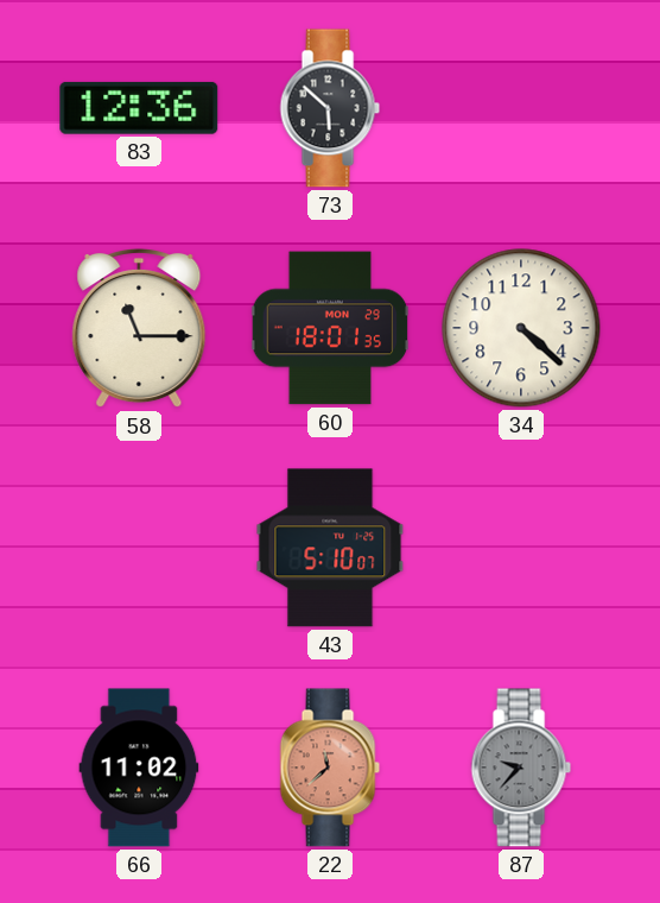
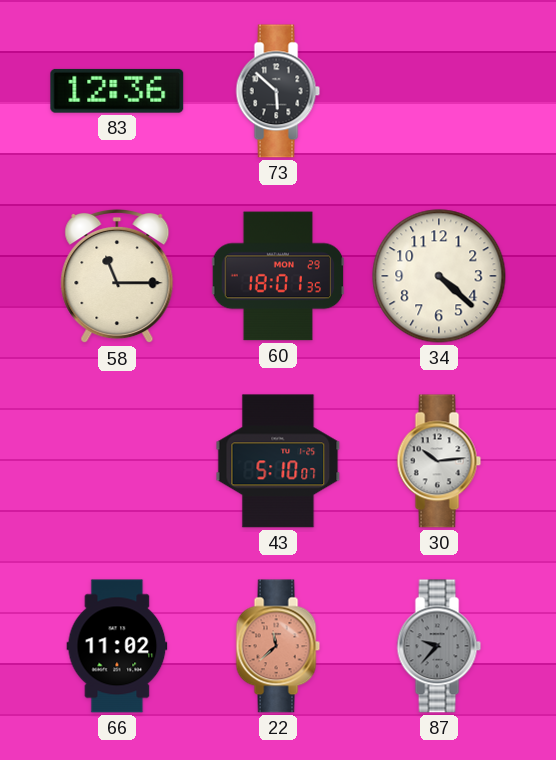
30: none -> 10:14
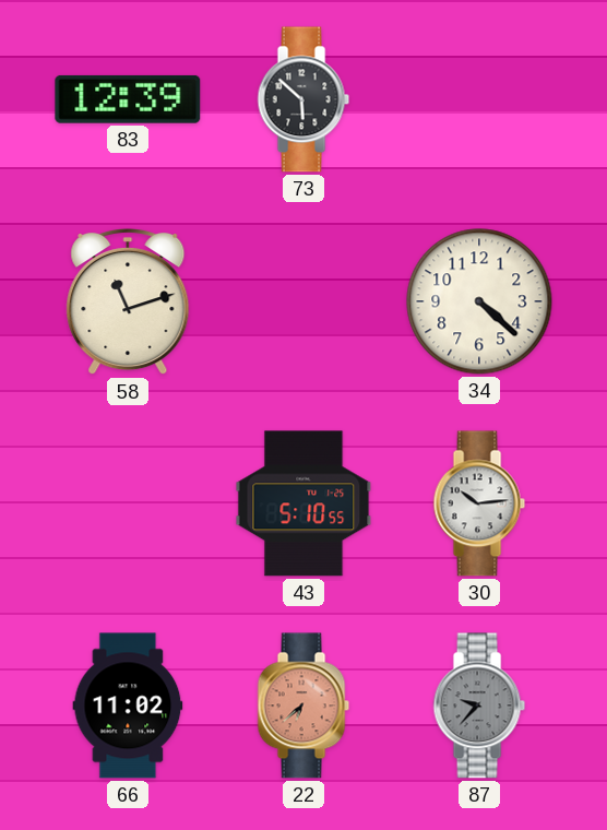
83: 12:36 -> 12:39
58: 11:15 -> 11:12
60: 18:01 -> none
43: 5:10:07 -> 5:10:55
22: 11:38 -> 6:38
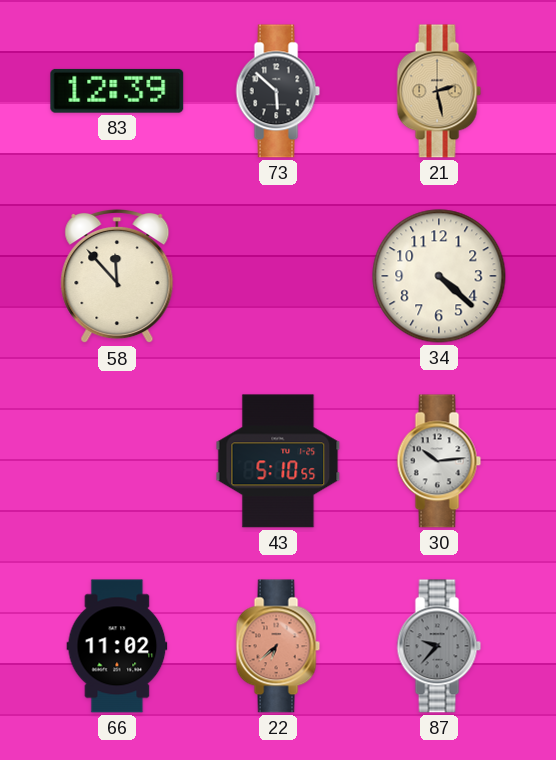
21: none -> 2:28
58: 11:12 -> 11:53
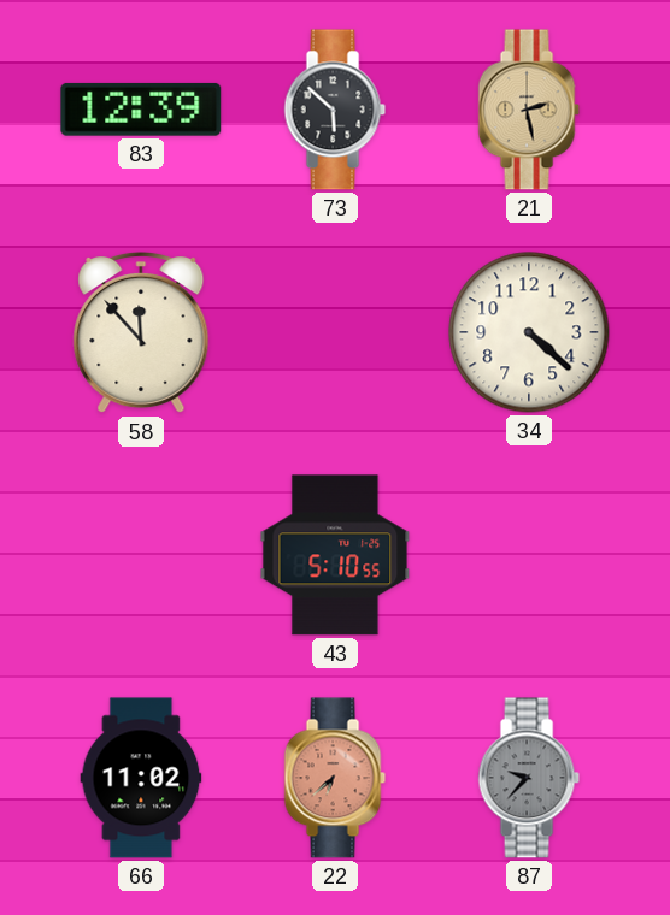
30: 10:14 -> none
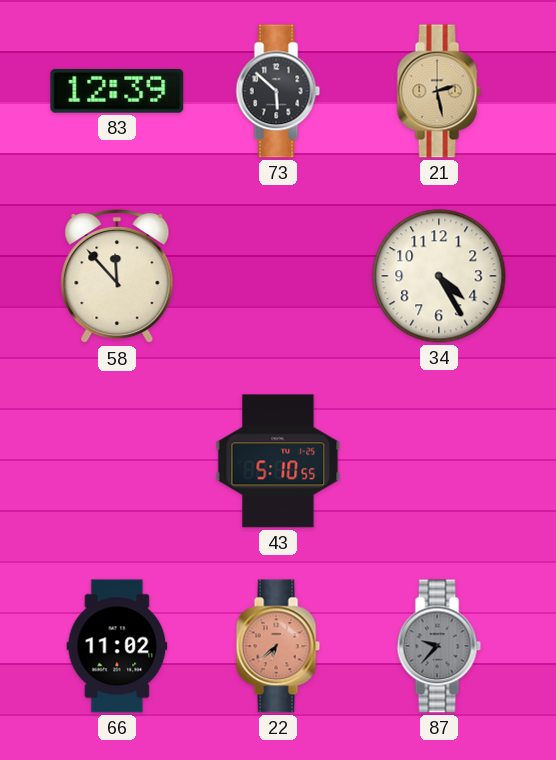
34: 4:22 -> 4:25
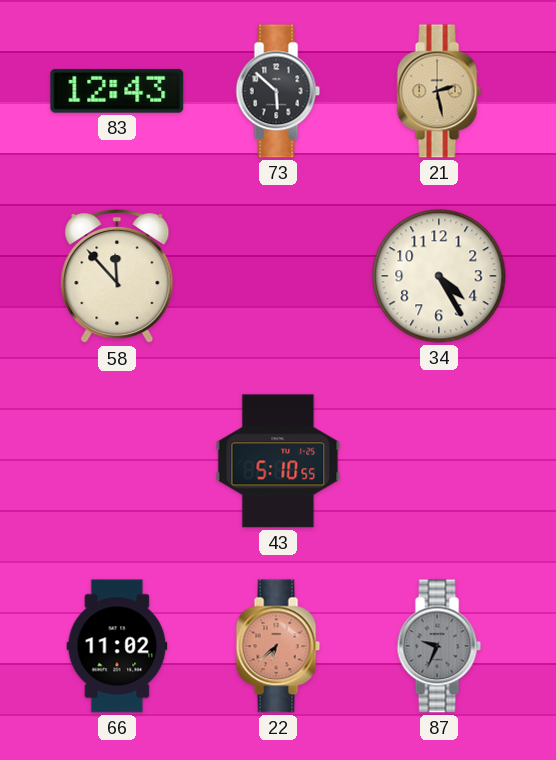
83: 12:39 -> 12:43
87: 9:37 -> 9:34
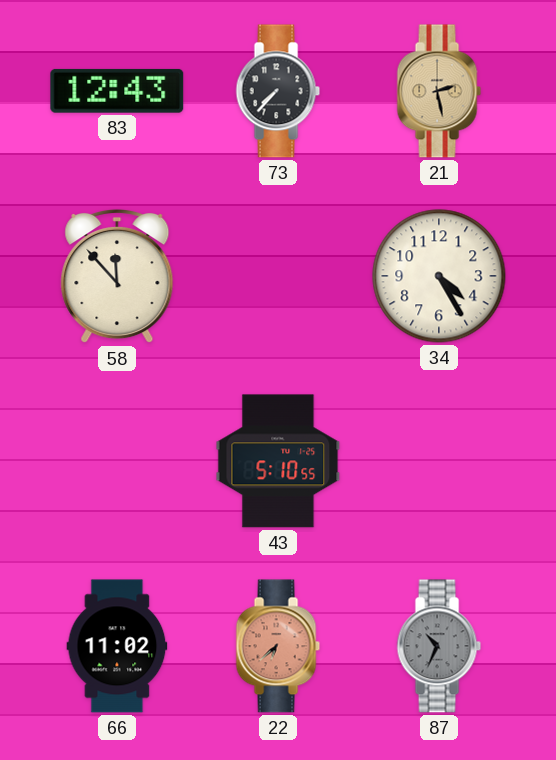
73: 5:52 -> 7:37
87: 9:34 -> 10:34
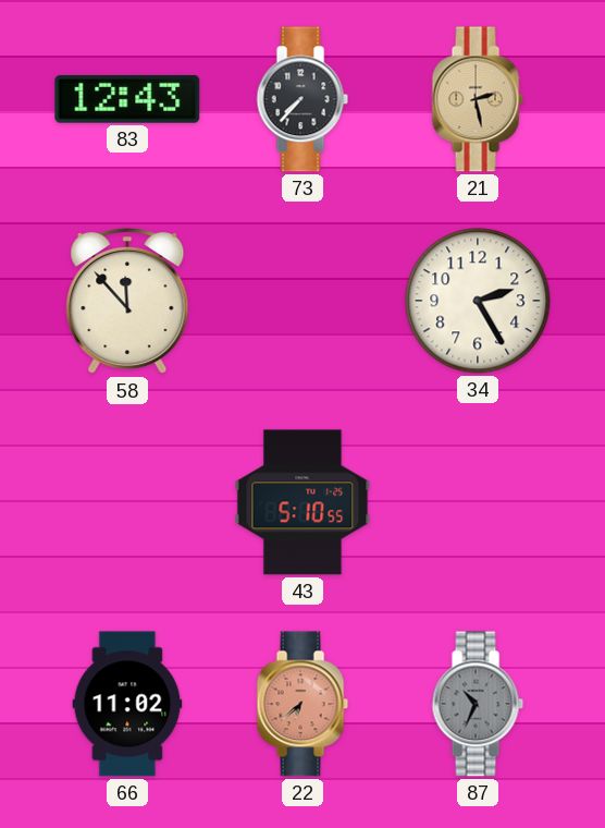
34: 4:25 -> 2:25
